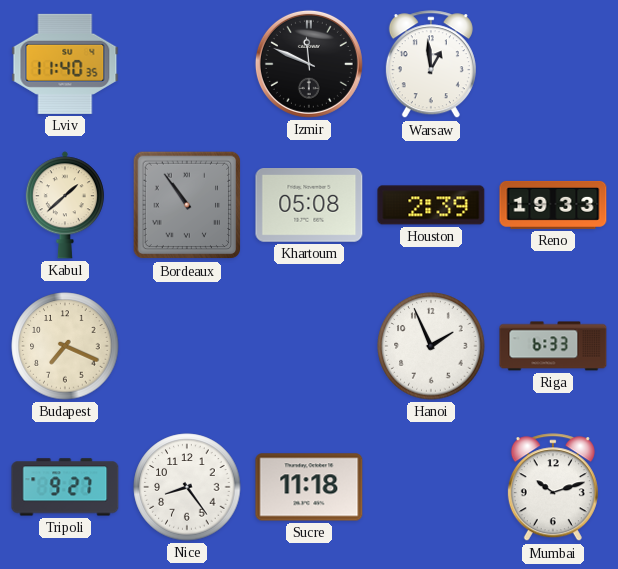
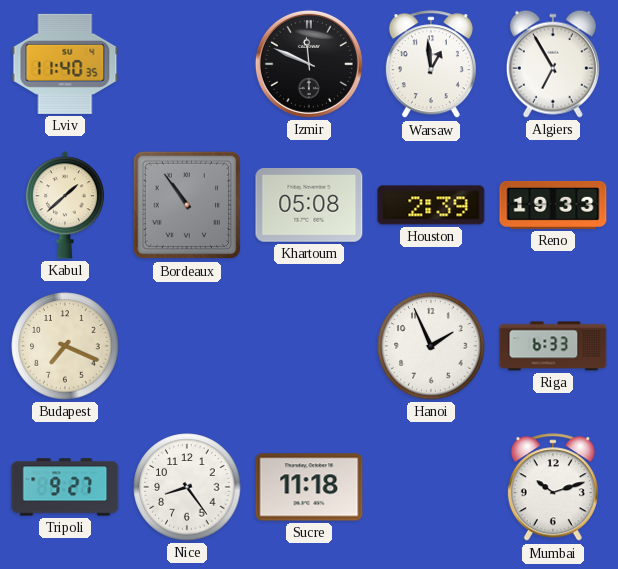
Algiers: none -> 6:55
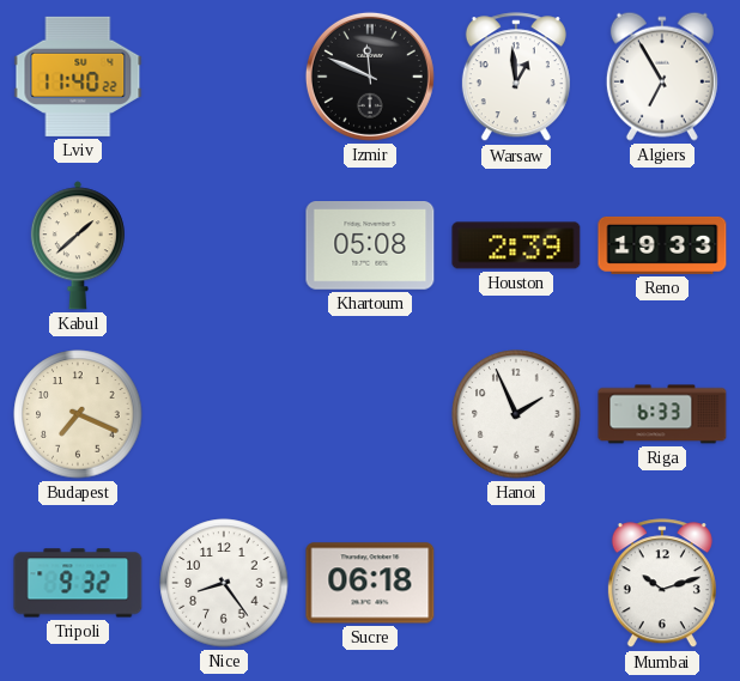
Lviv: 11:40:35 -> 11:40:22
Bordeaux: 10:54 -> none
Tripoli: 9:27 -> 9:32
Sucre: 11:18 -> 06:18
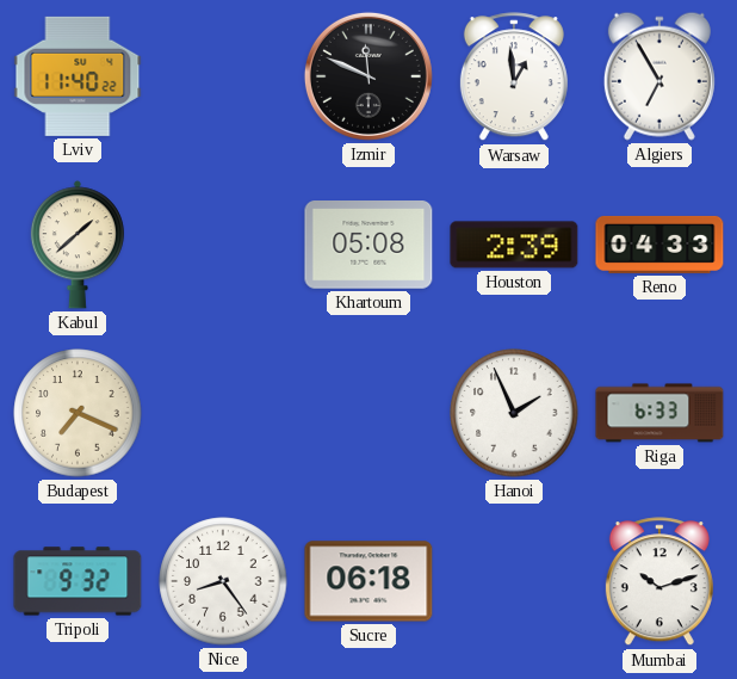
Reno: 19:33 -> 04:33
